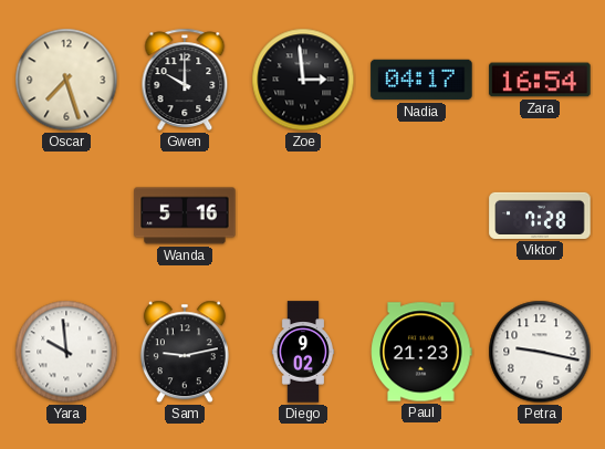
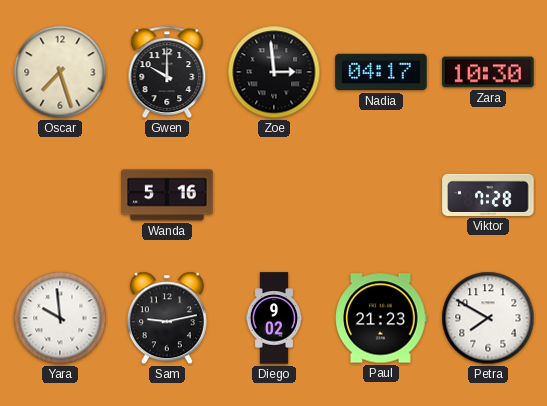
Zara: 16:54 -> 10:30
Petra: 9:17 -> 7:50
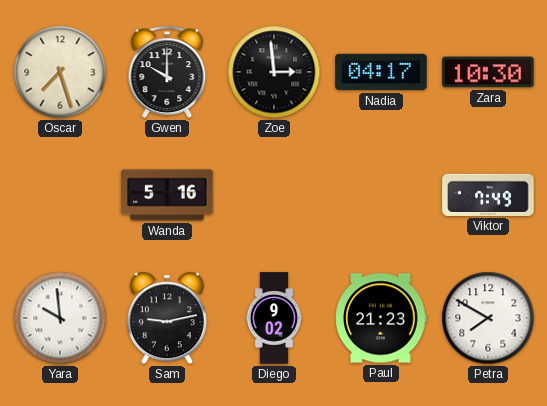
Viktor: 7:28 -> 7:49
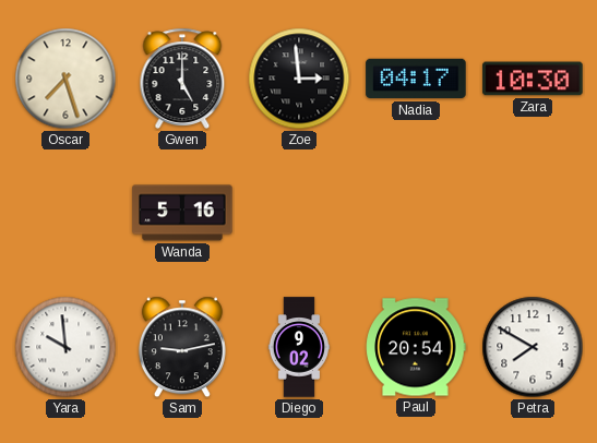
Gwen: 10:00 -> 5:00
Viktor: 7:49 -> none
Paul: 21:23 -> 20:54
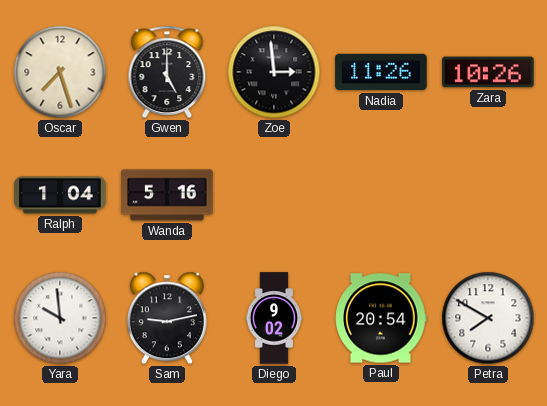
Nadia: 04:17 -> 11:26
Zara: 10:30 -> 10:26
Ralph: none -> 1:04
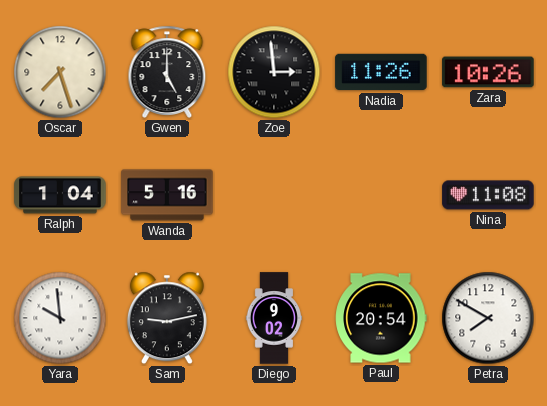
Nina: none -> 11:08
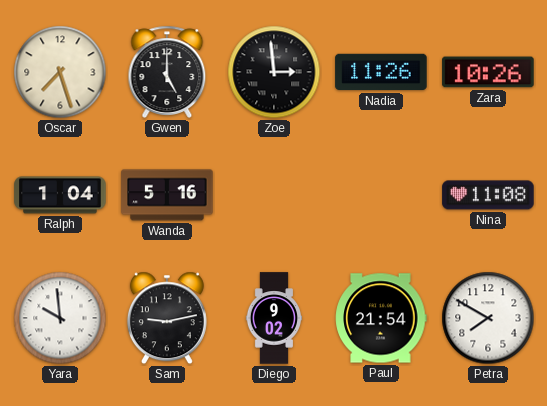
Paul: 20:54 -> 21:54
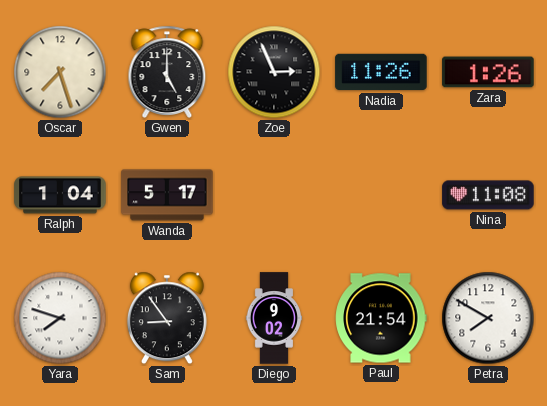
Zoe: 2:59 -> 2:56
Zara: 10:26 -> 1:26
Wanda: 5:16 -> 5:17
Yara: 9:59 -> 7:48
Sam: 9:13 -> 8:54
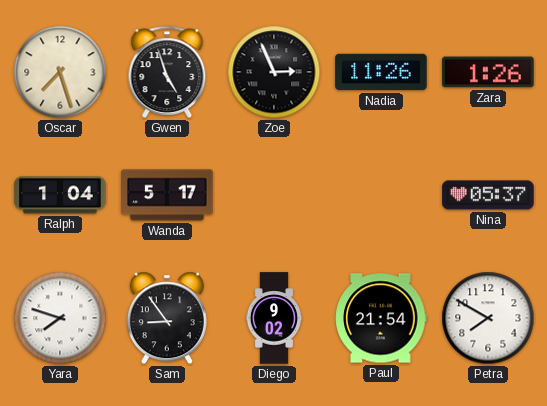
Gwen: 5:00 -> 4:57
Nina: 11:08 -> 05:37
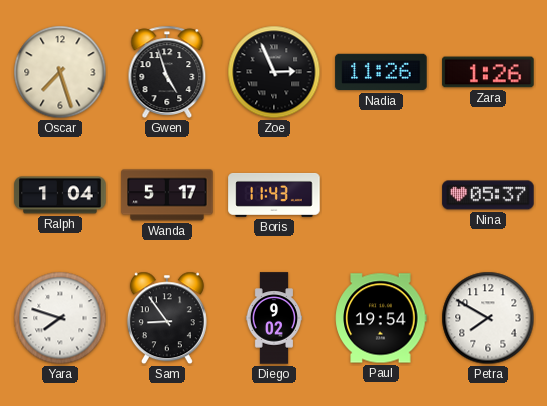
Boris: none -> 11:43
Paul: 21:54 -> 19:54
